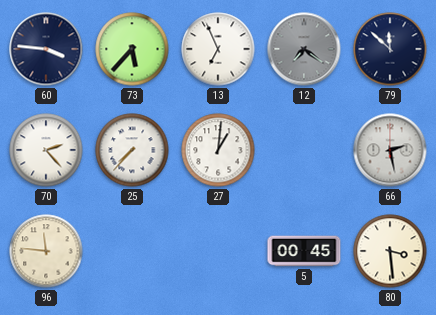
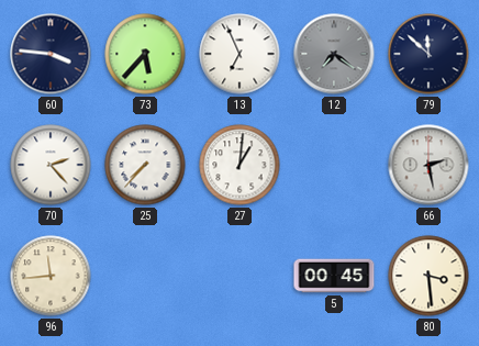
96: 11:46 -> 11:44
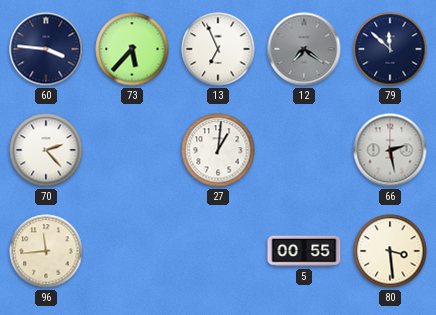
25: 7:37 -> none
5: 00:45 -> 00:55
